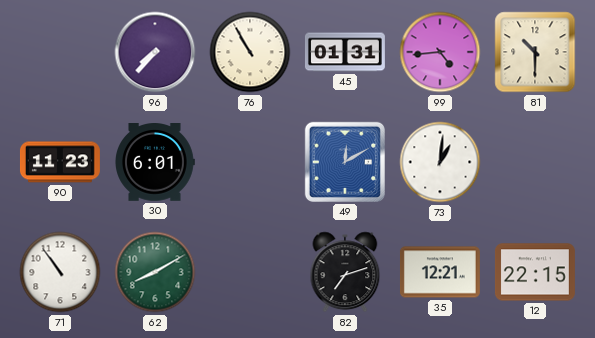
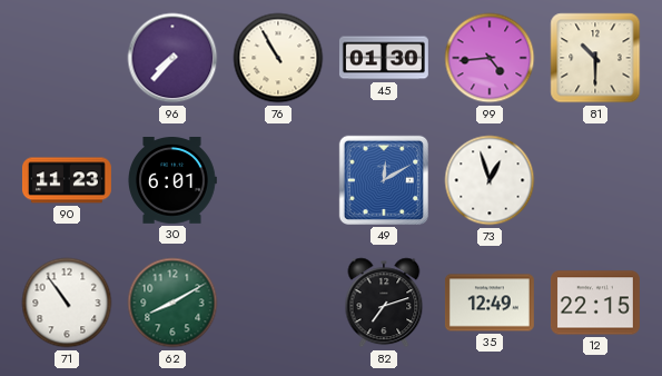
45: 01:31 -> 01:30
73: 1:01 -> 12:57
35: 12:21 -> 12:49
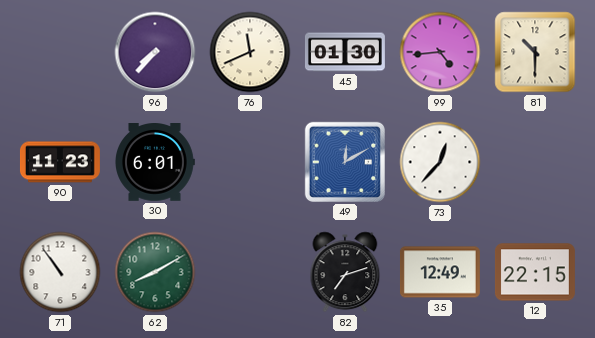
76: 10:55 -> 11:41
73: 12:57 -> 12:37
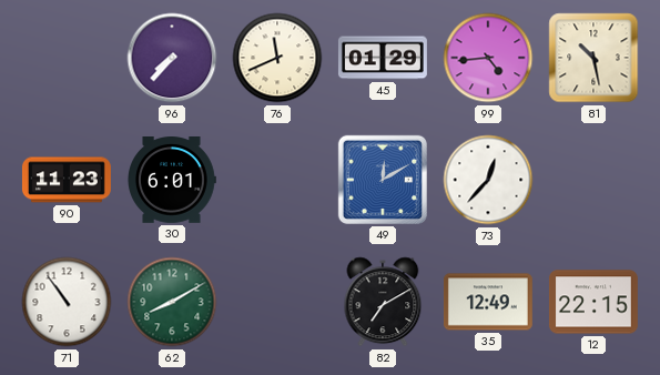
45: 01:30 -> 01:29
81: 10:30 -> 10:28
82: 7:12 -> 7:10
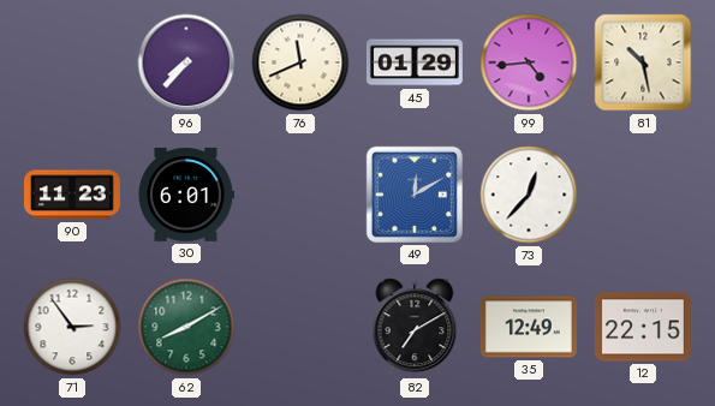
71: 10:54 -> 2:54
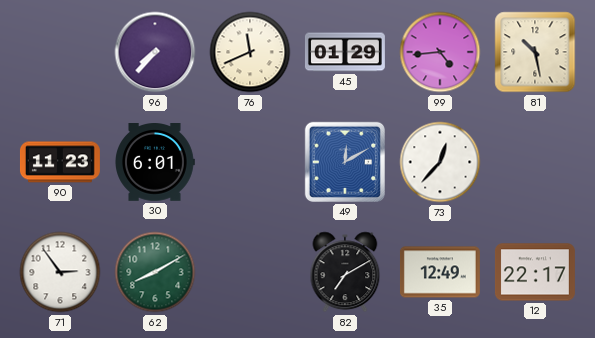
12: 22:15 -> 22:17
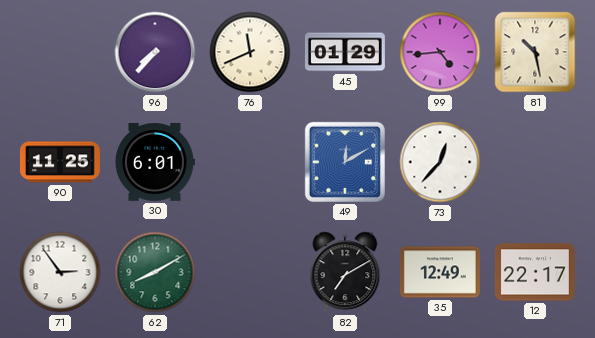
90: 11:23 -> 11:25
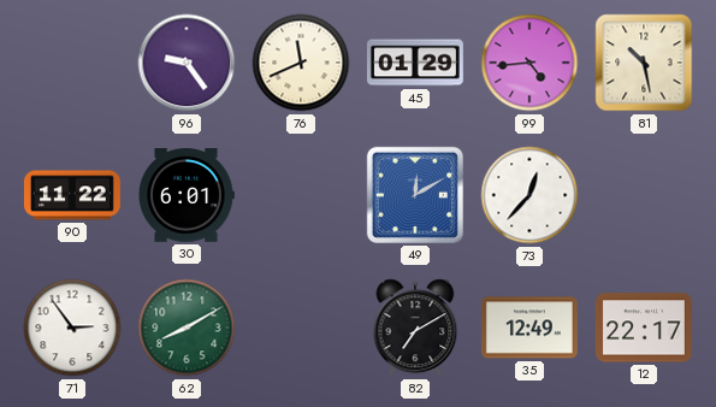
96: 7:37 -> 9:24
90: 11:25 -> 11:22
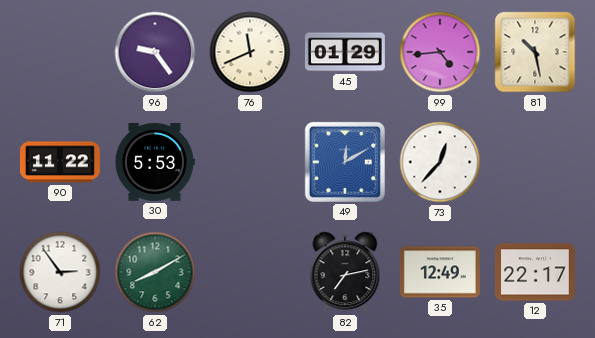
30: 6:01 -> 5:53
82: 7:10 -> 7:13
